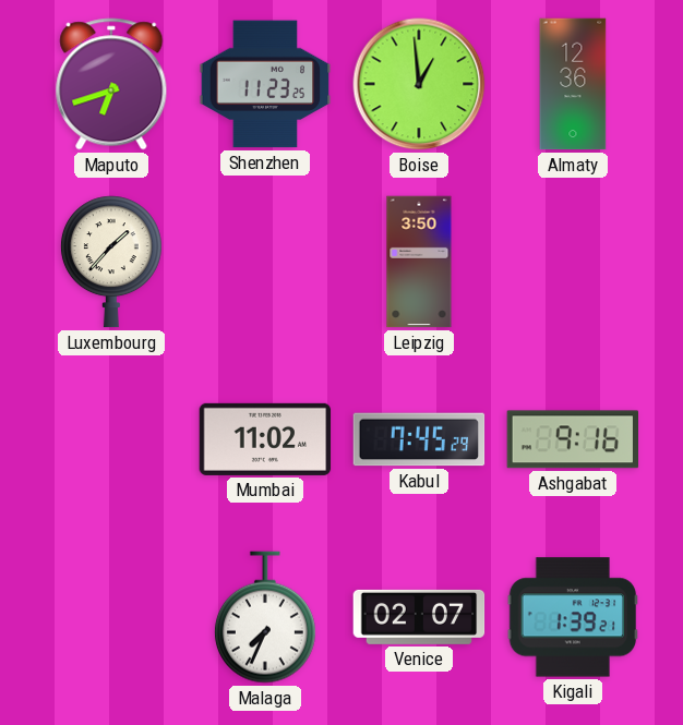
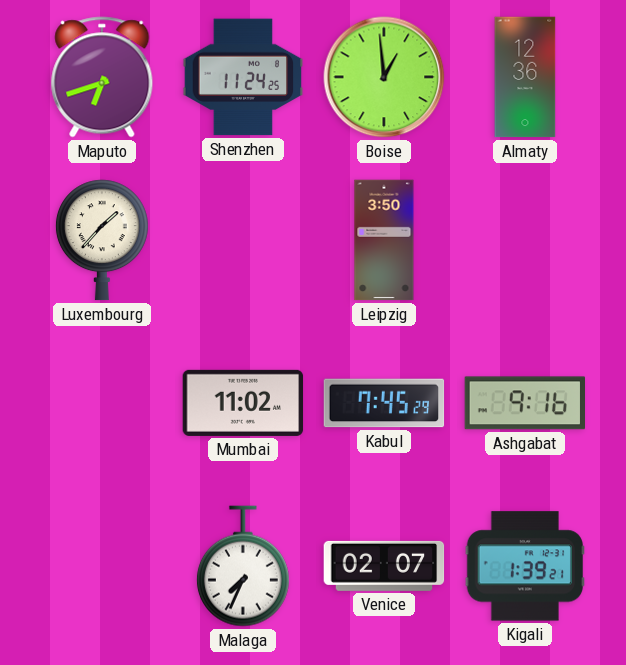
Shenzhen: 11:23 -> 11:24
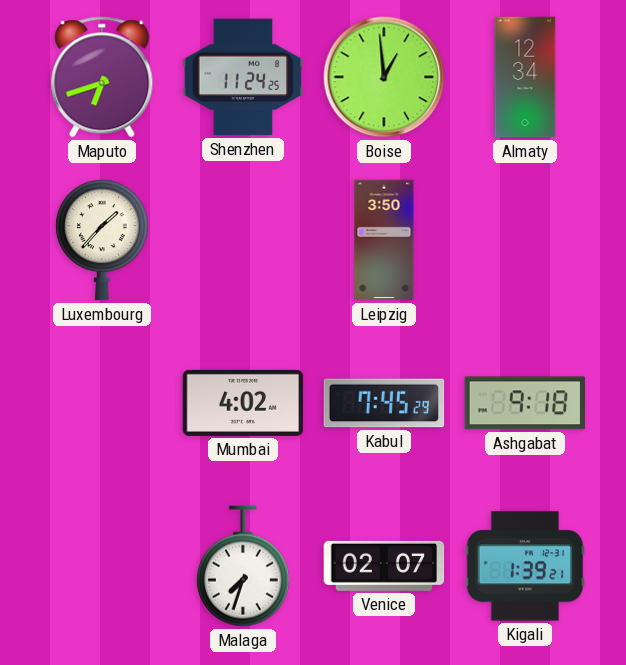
Almaty: 12:36 -> 12:34
Mumbai: 11:02 -> 4:02
Ashgabat: 9:16 -> 9:18
Malaga: 7:34 -> 7:33
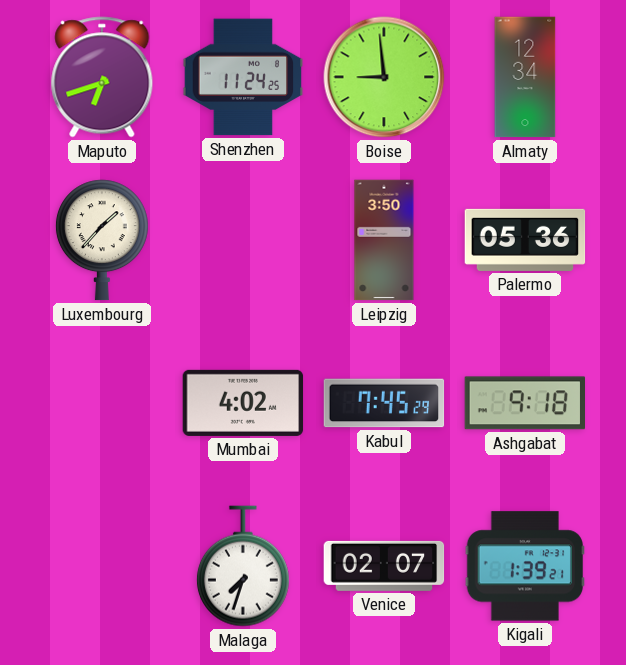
Boise: 12:59 -> 8:59
Palermo: none -> 05:36
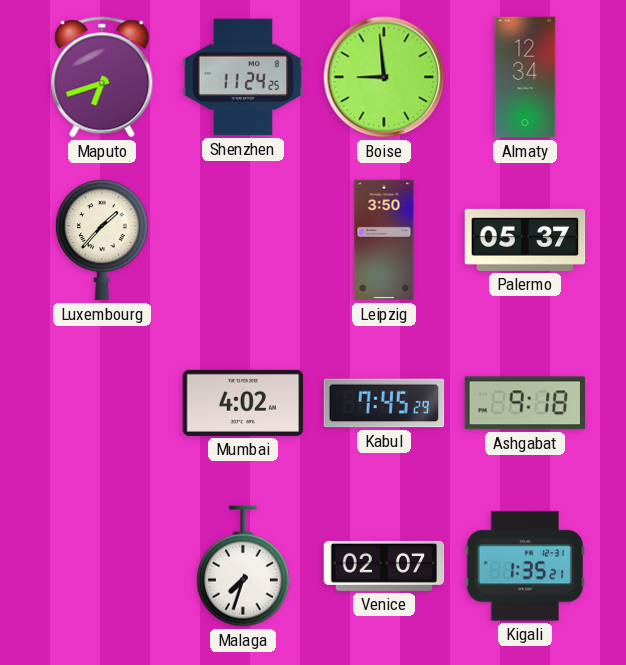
Palermo: 05:36 -> 05:37
Kigali: 1:39 -> 1:35
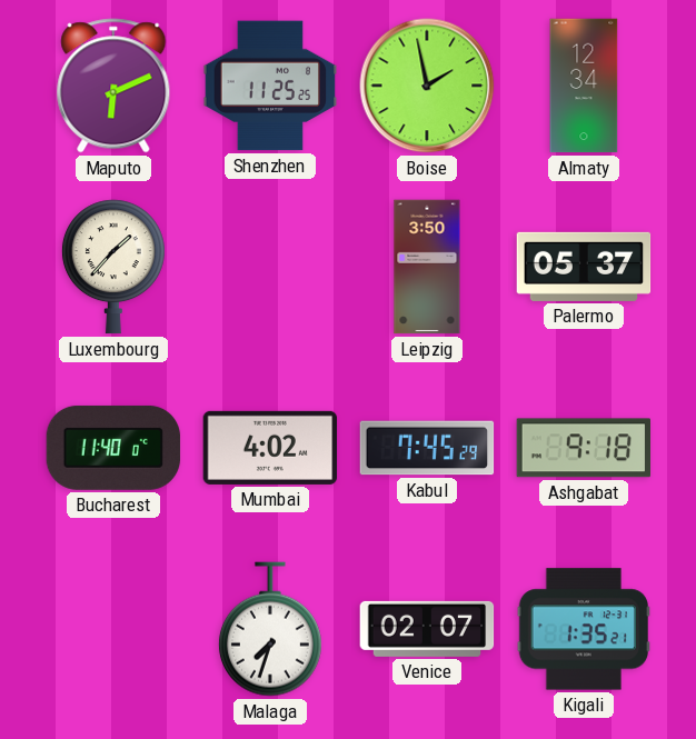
Maputo: 6:42 -> 6:11
Shenzhen: 11:24 -> 11:25
Boise: 8:59 -> 1:58
Bucharest: none -> 11:40
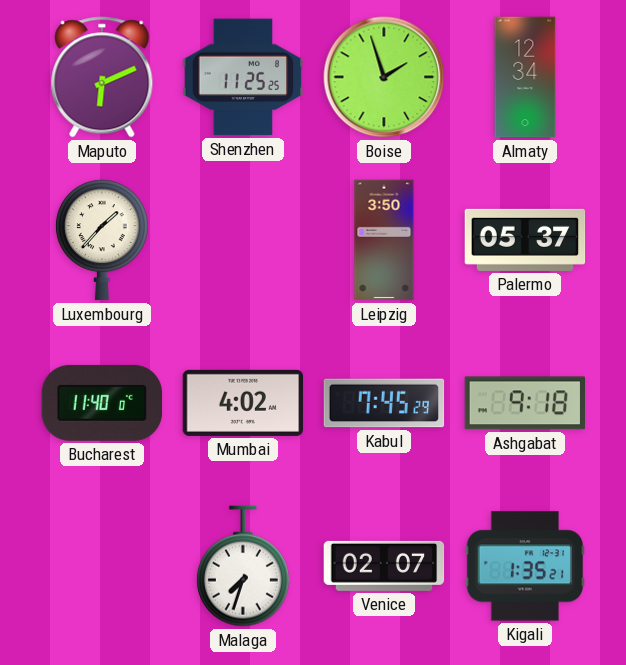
Boise: 1:58 -> 1:57
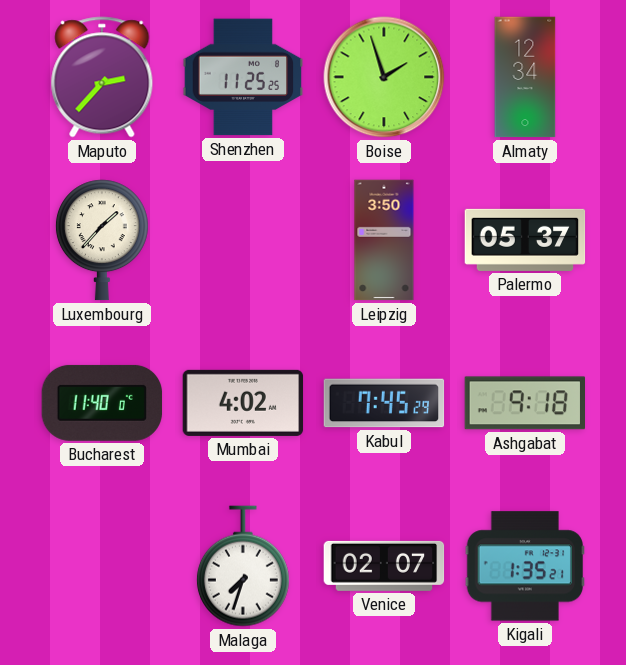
Maputo: 6:11 -> 2:37
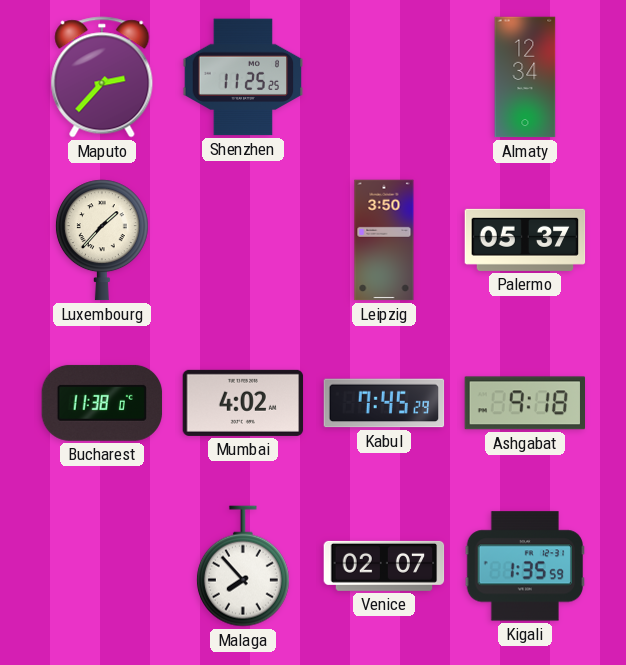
Boise: 1:57 -> none
Bucharest: 11:40 -> 11:38
Malaga: 7:33 -> 7:53
Kigali: 1:35:21 -> 1:35:59
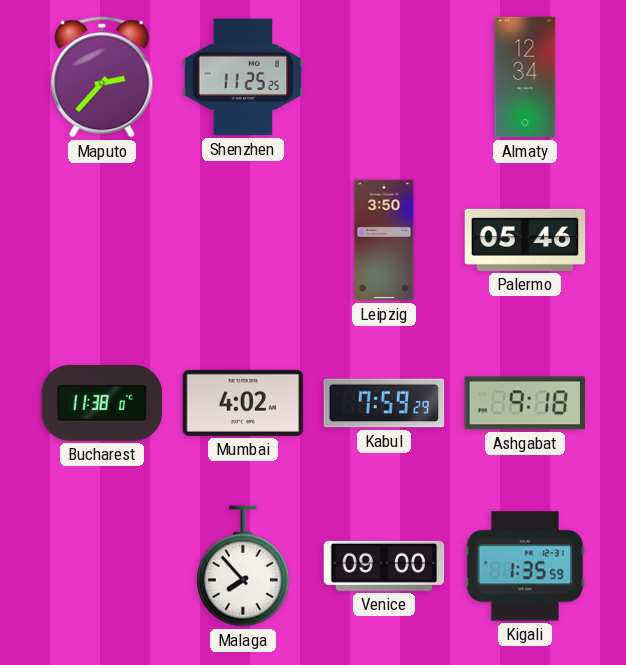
Luxembourg: 1:37 -> none
Palermo: 05:37 -> 05:46
Kabul: 7:45 -> 7:59
Venice: 02:07 -> 09:00
